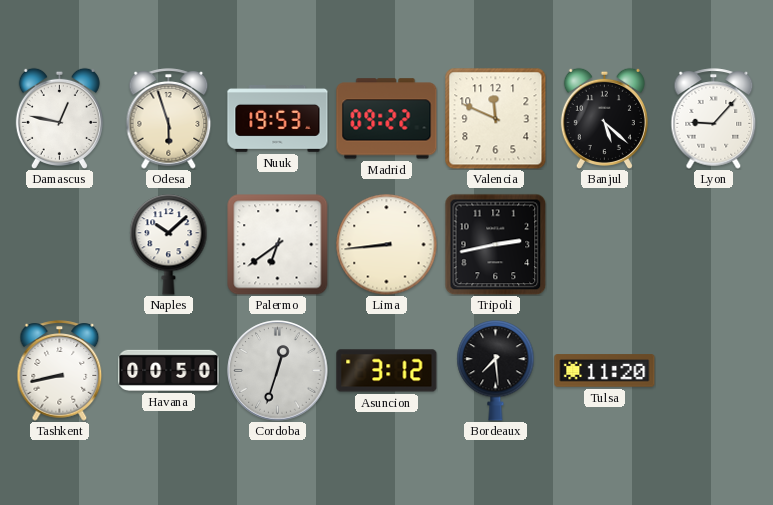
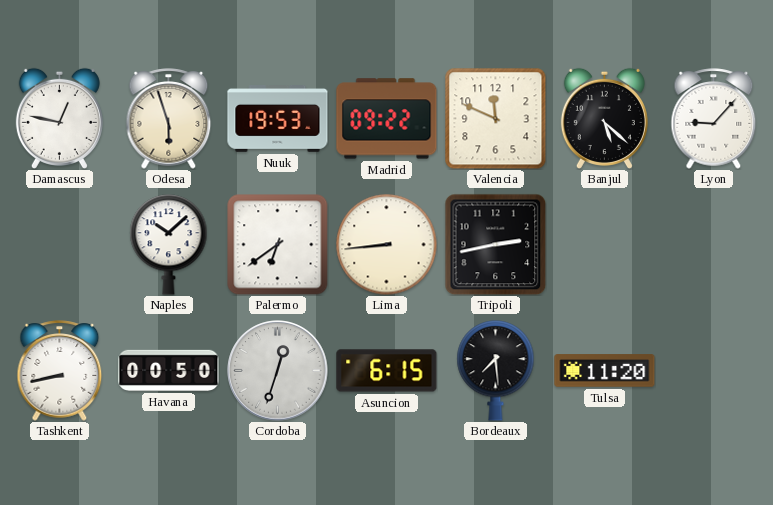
Asuncion: 3:12 -> 6:15
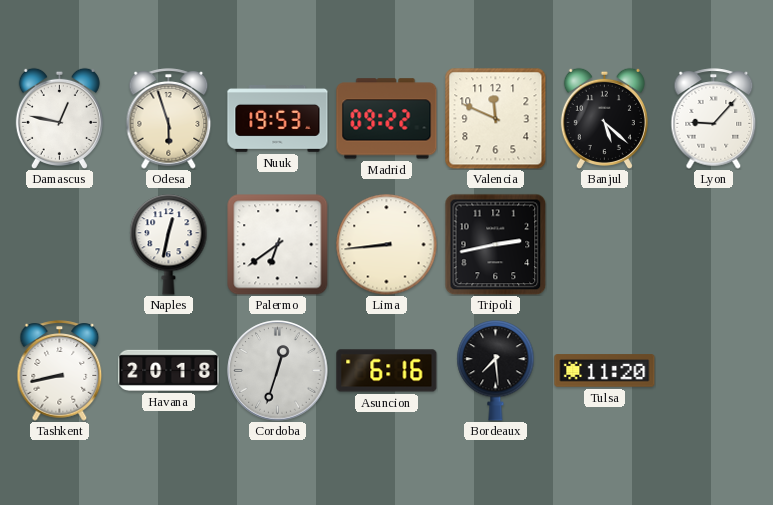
Naples: 10:08 -> 12:32
Havana: 00:50 -> 20:18
Asuncion: 6:15 -> 6:16
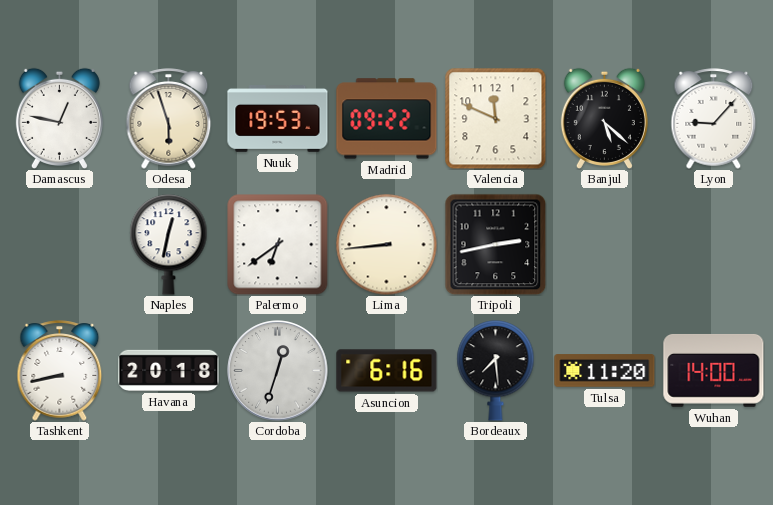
Wuhan: none -> 14:00
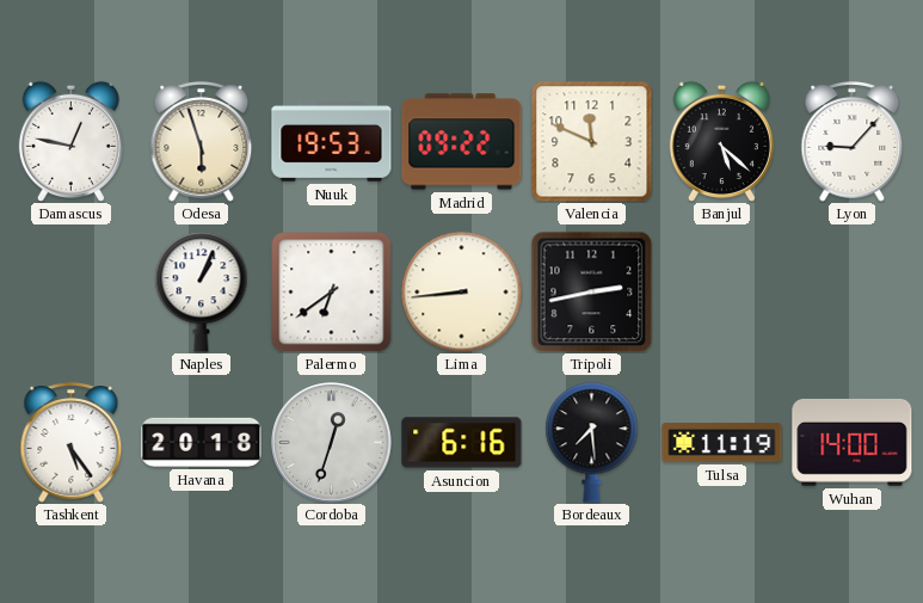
Naples: 12:32 -> 1:04
Tashkent: 8:43 -> 5:24
Tulsa: 11:20 -> 11:19
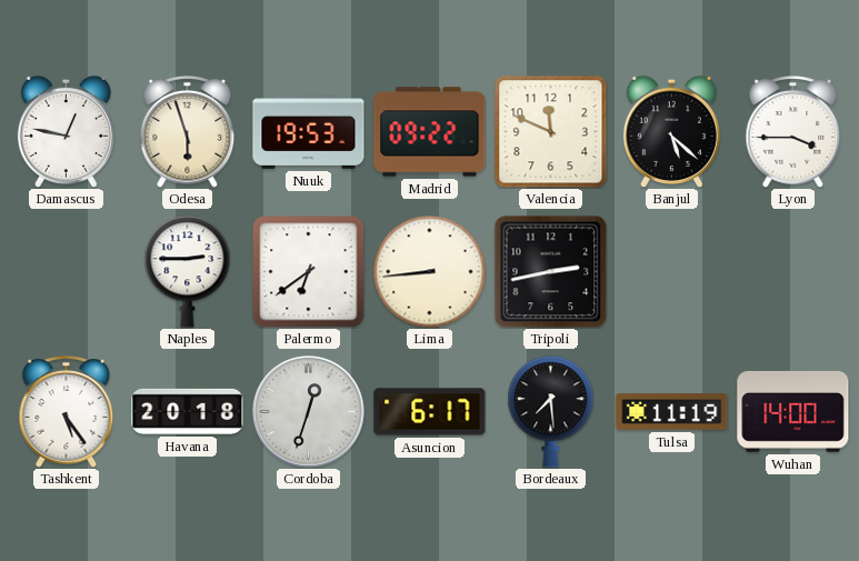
Lyon: 9:07 -> 3:45
Naples: 1:04 -> 2:45
Asuncion: 6:16 -> 6:17
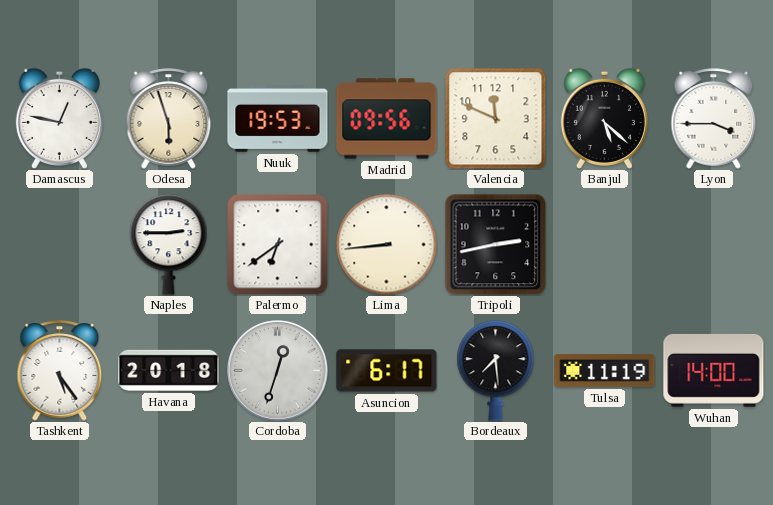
Madrid: 09:22 -> 09:56
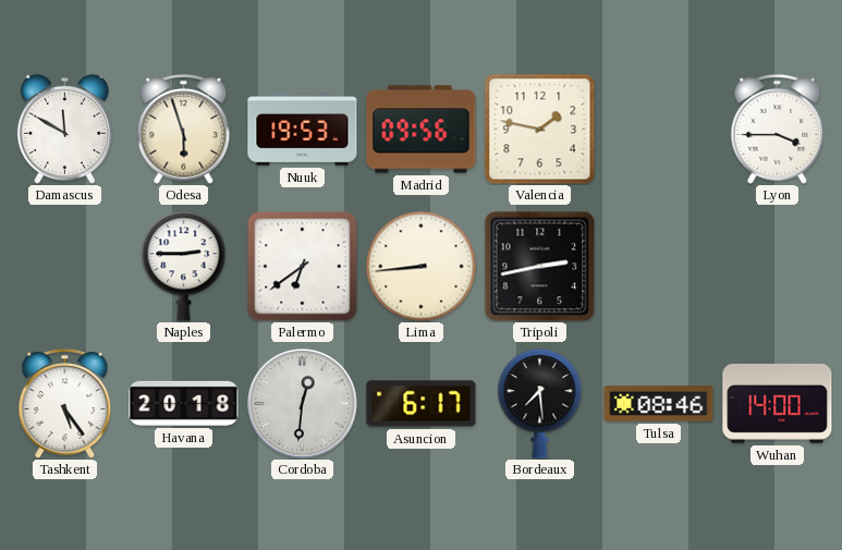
Damascus: 12:47 -> 11:50
Valencia: 11:49 -> 1:47
Banjul: 5:22 -> none
Cordoba: 12:33 -> 12:31
Tulsa: 11:19 -> 08:46
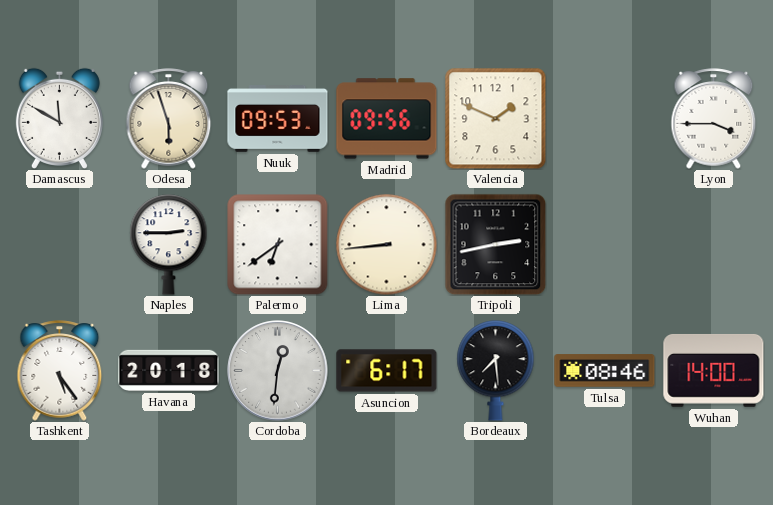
Nuuk: 19:53 -> 09:53
Valencia: 1:47 -> 1:49
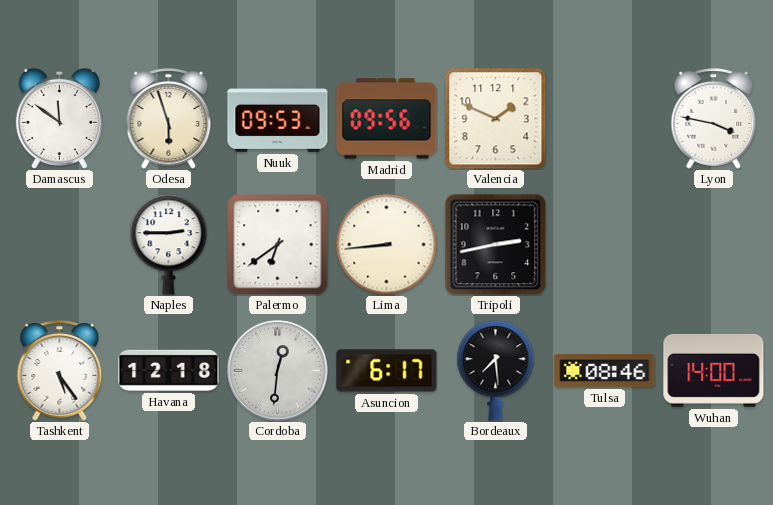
Damascus: 11:50 -> 11:51
Lyon: 3:45 -> 3:47
Havana: 20:18 -> 12:18
